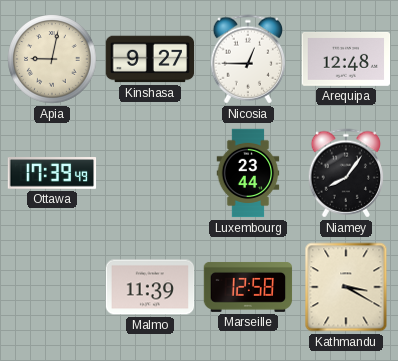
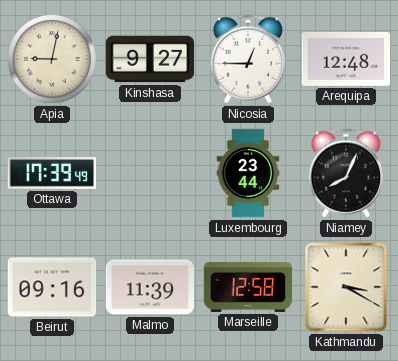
Niamey: 8:06 -> 8:04
Beirut: none -> 09:16
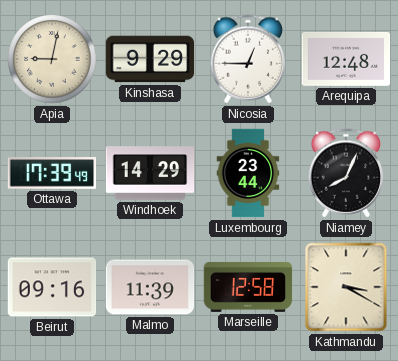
Kinshasa: 9:27 -> 9:29
Windhoek: none -> 14:29
